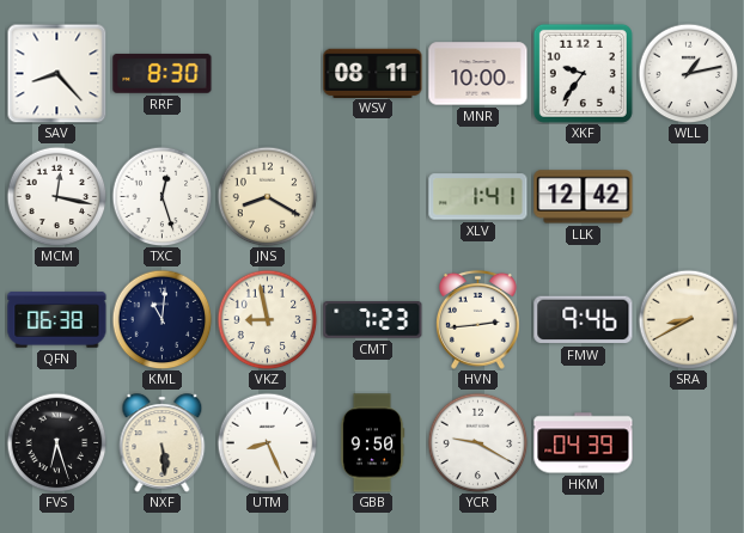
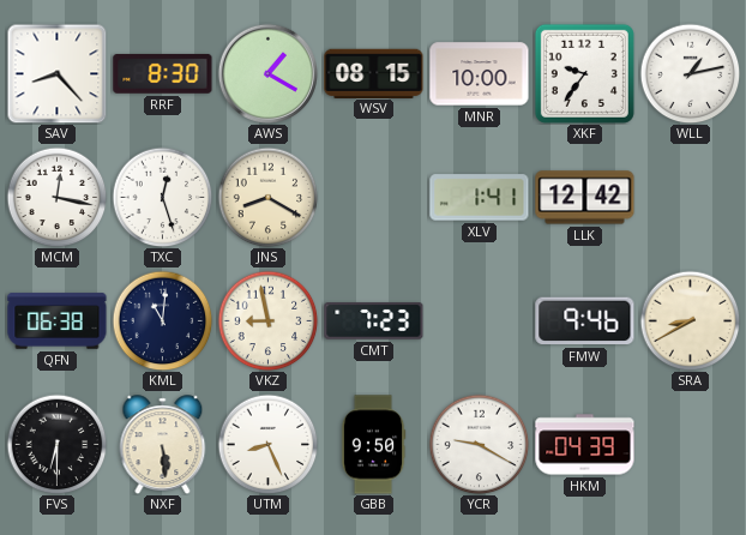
AWS: none -> 1:20
WSV: 08:11 -> 08:15
HVN: 2:44 -> none
FVS: 6:27 -> 6:30
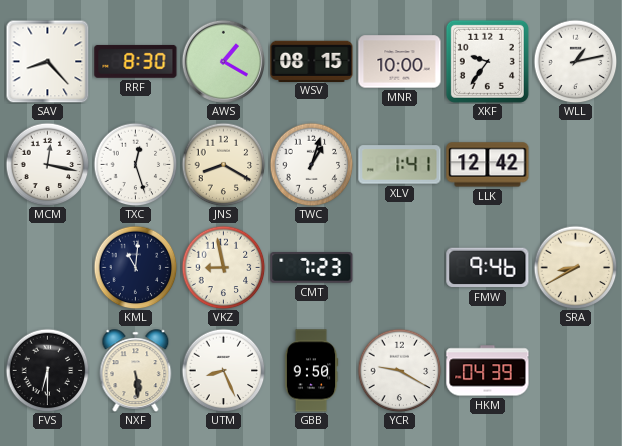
TWC: none -> 1:03
QFN: 06:38 -> none
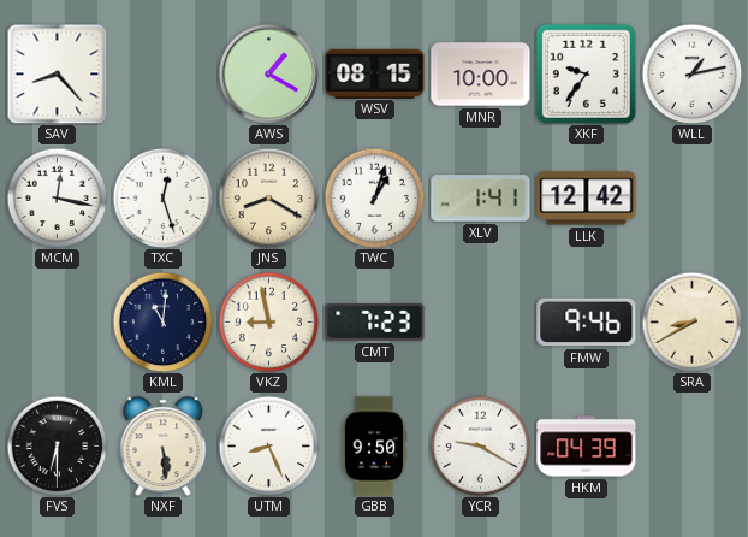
RRF: 8:30 -> none
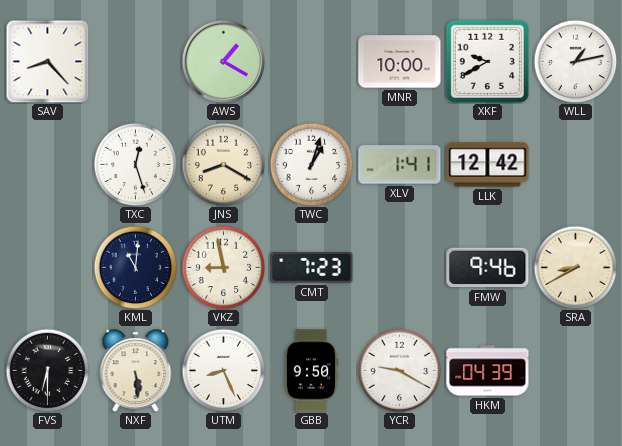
WSV: 08:15 -> none
XKF: 9:36 -> 9:40
MCM: 12:17 -> none
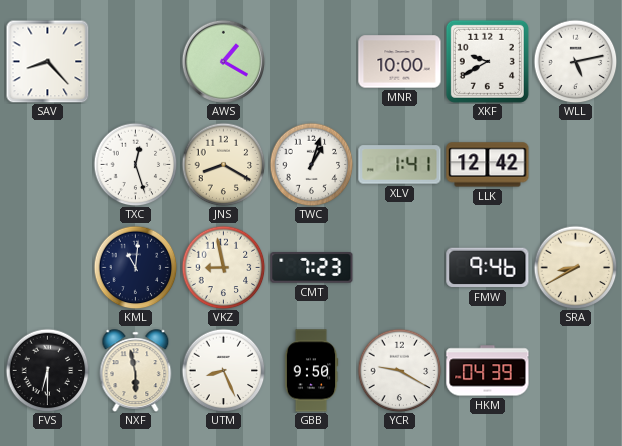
WLL: 1:13 -> 5:13
NXF: 5:29 -> 5:58
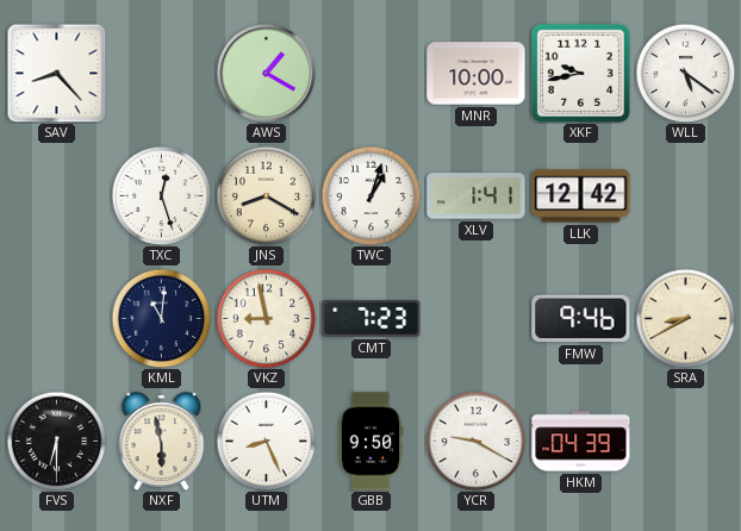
XKF: 9:40 -> 9:43
WLL: 5:13 -> 5:21
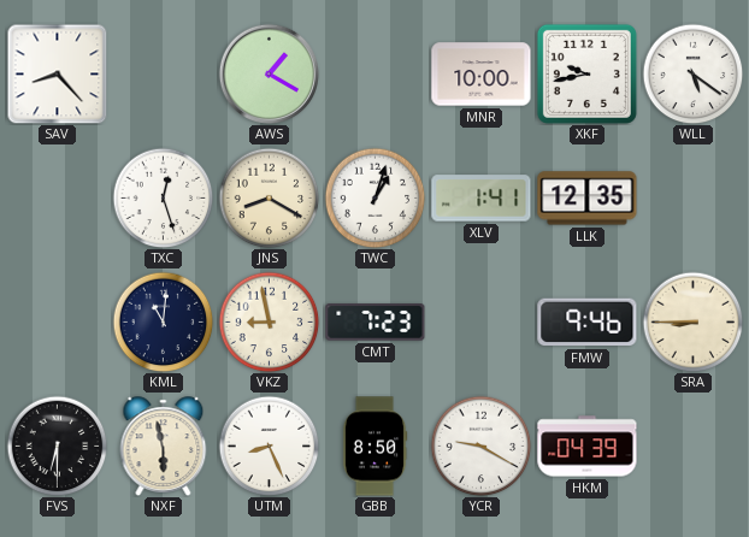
LLK: 12:42 -> 12:35
SRA: 8:40 -> 8:45
GBB: 9:50 -> 8:50
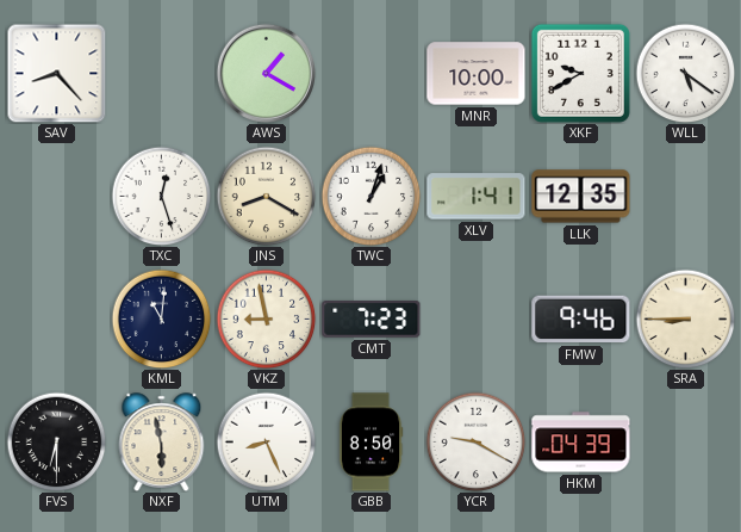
XKF: 9:43 -> 9:40
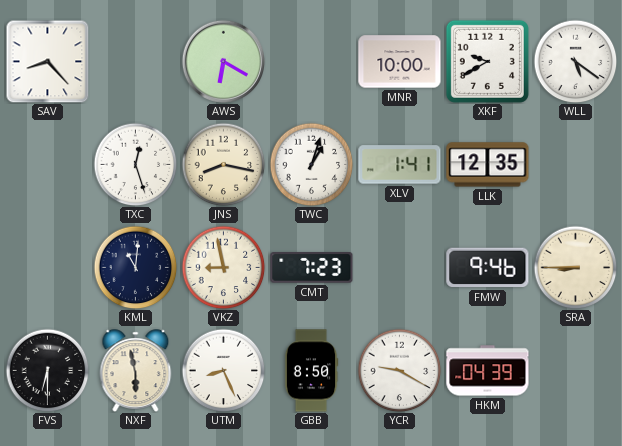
AWS: 1:20 -> 6:20
JNS: 8:20 -> 8:17
